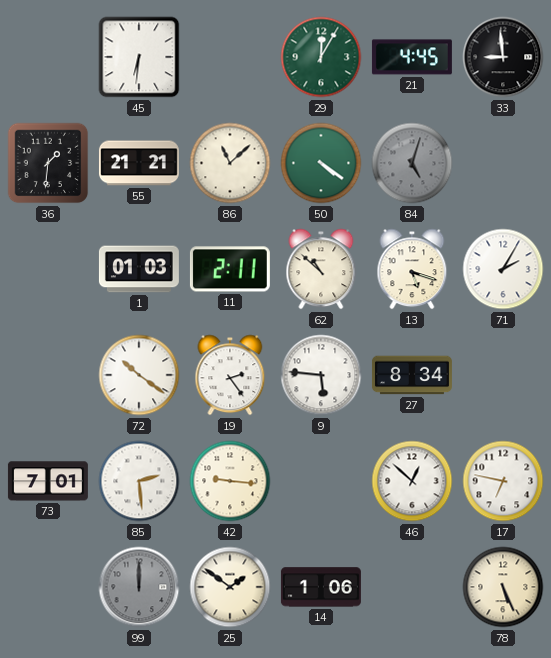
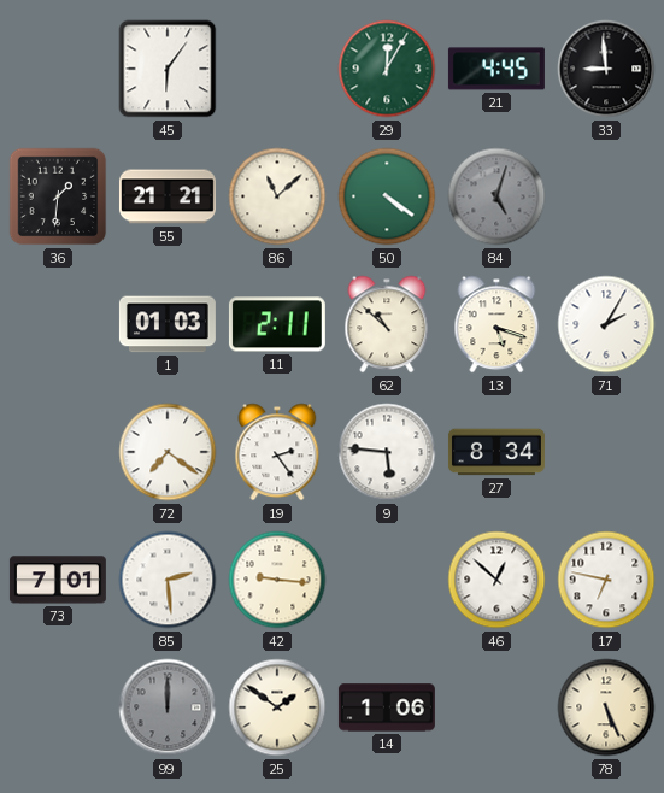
45: 6:31 -> 6:06
72: 10:21 -> 7:21
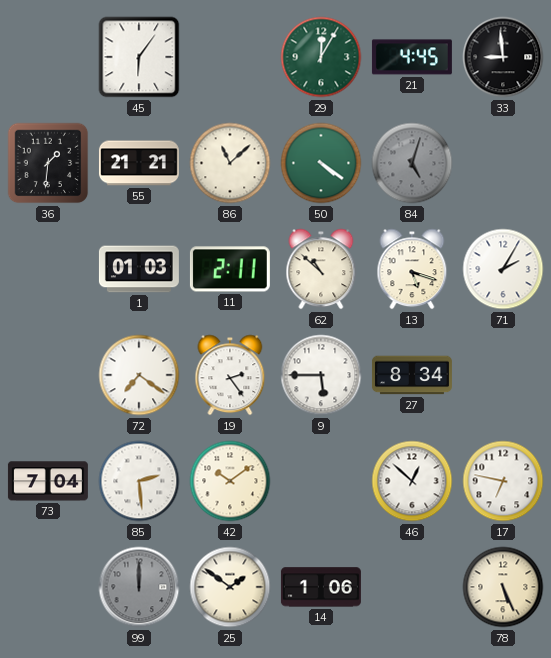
9: 5:46 -> 5:45
73: 7:01 -> 7:04
42: 9:16 -> 10:09
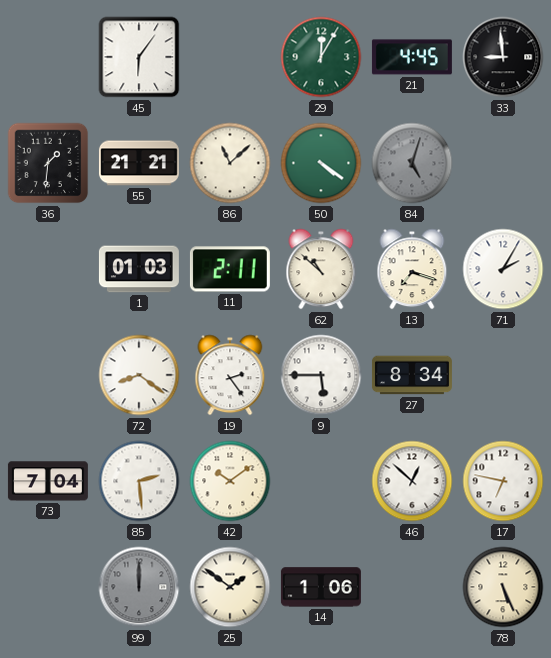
13: 5:18 -> 7:18
72: 7:21 -> 8:21
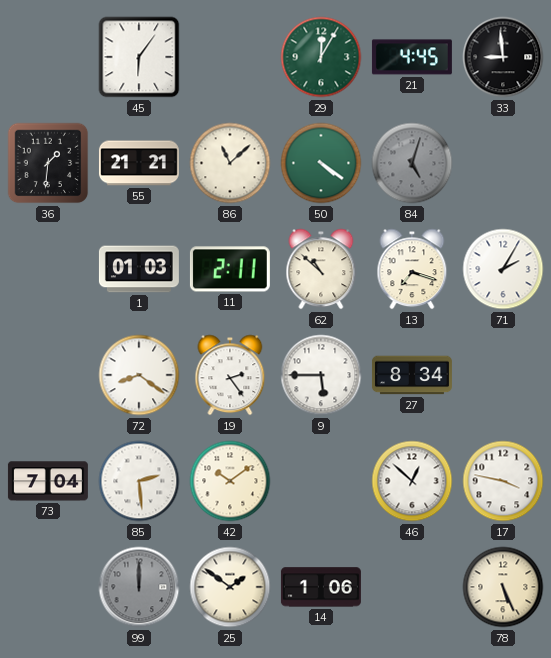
17: 6:47 -> 3:47
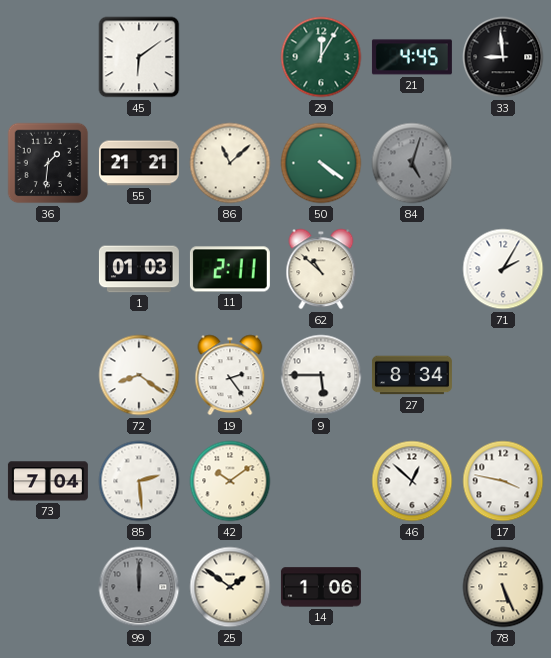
45: 6:06 -> 6:09
13: 7:18 -> none
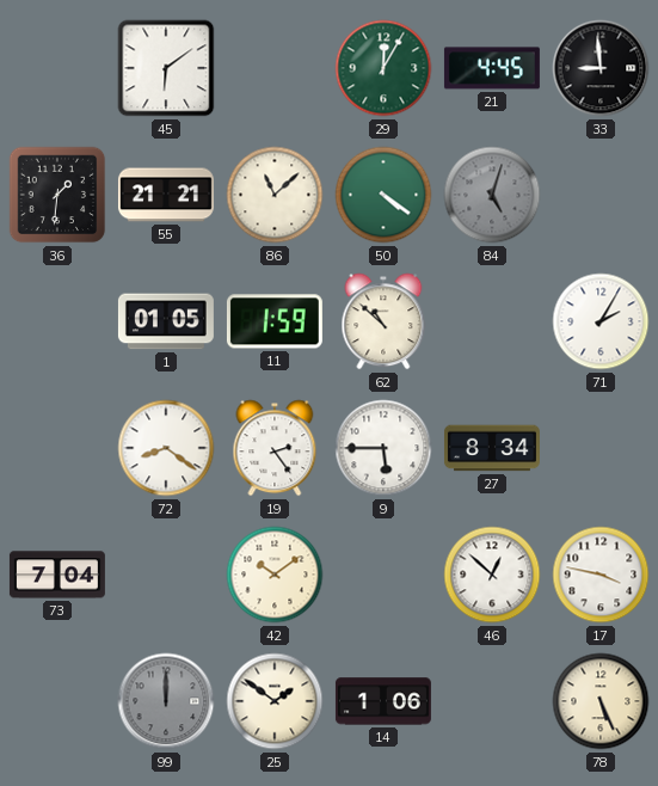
1: 01:03 -> 01:05
11: 2:11 -> 1:59
85: 2:29 -> none
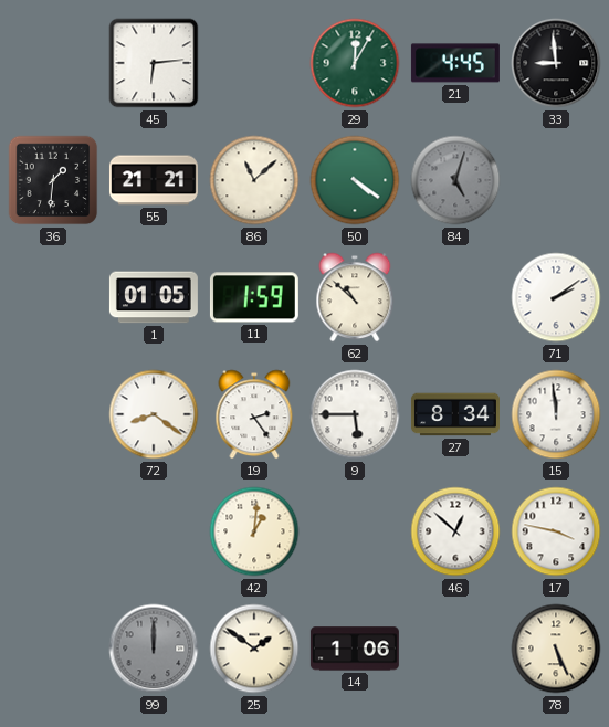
45: 6:09 -> 6:14
71: 2:05 -> 2:09
15: none -> 11:59
73: 7:04 -> none
42: 10:09 -> 1:01
